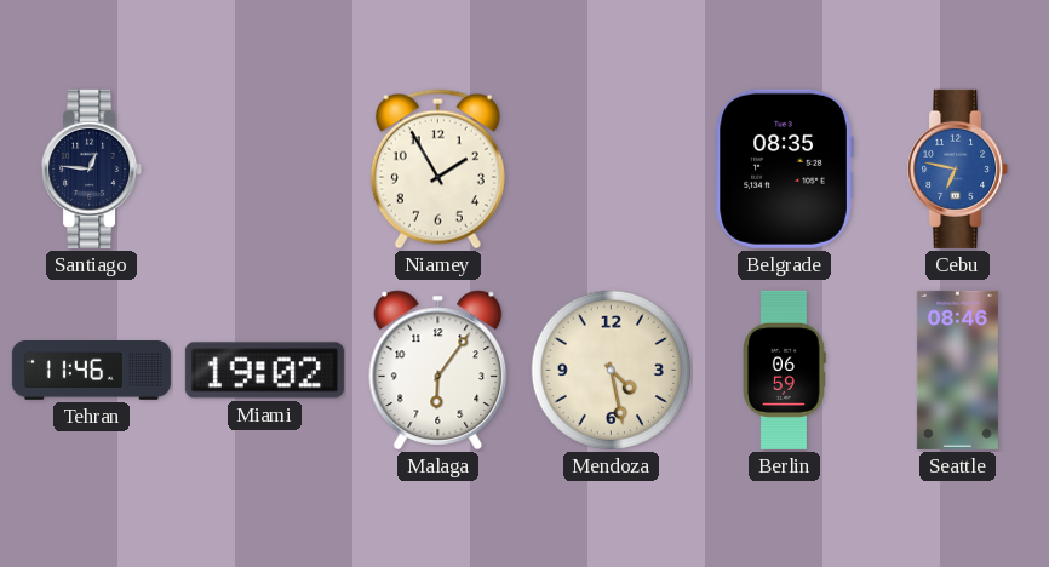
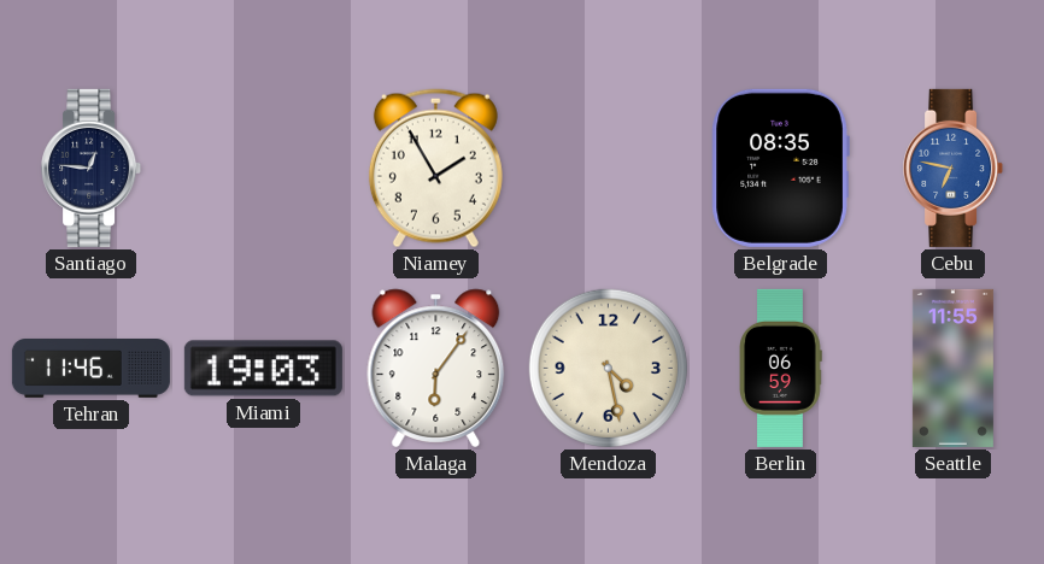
Miami: 19:02 -> 19:03
Seattle: 08:46 -> 11:55
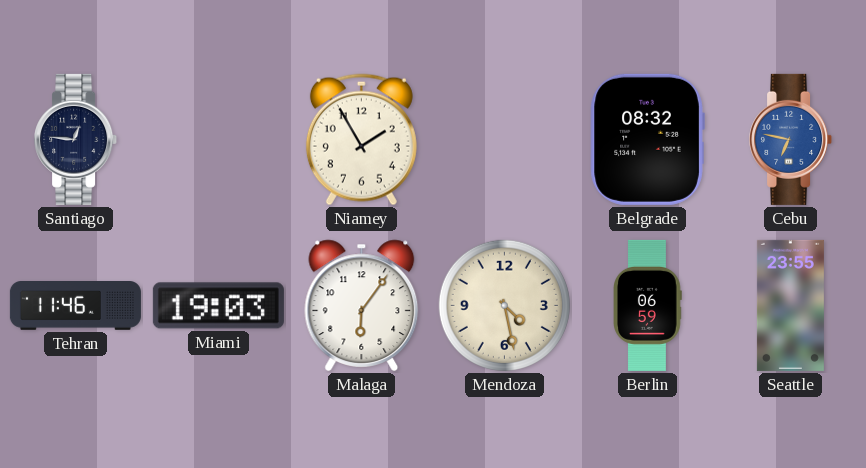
Belgrade: 08:35 -> 08:32
Seattle: 11:55 -> 23:55
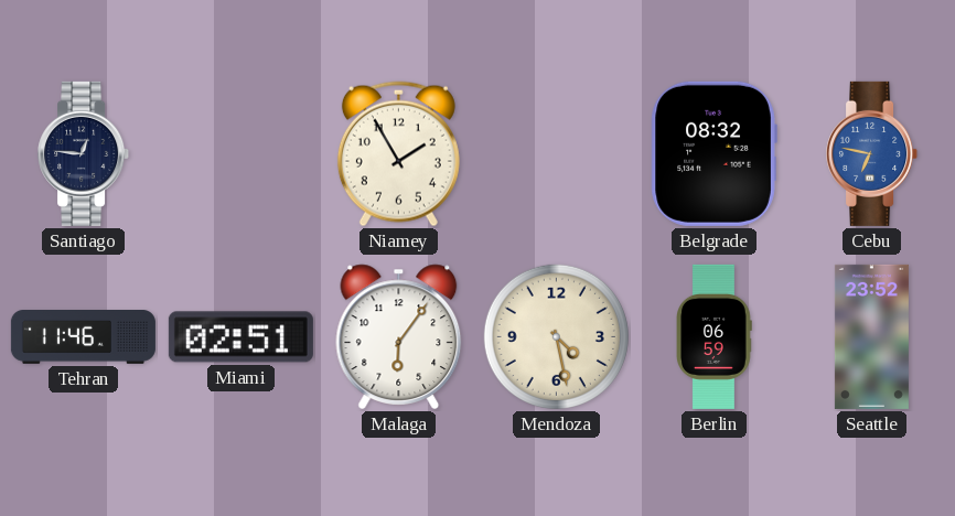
Miami: 19:03 -> 02:51
Seattle: 23:55 -> 23:52
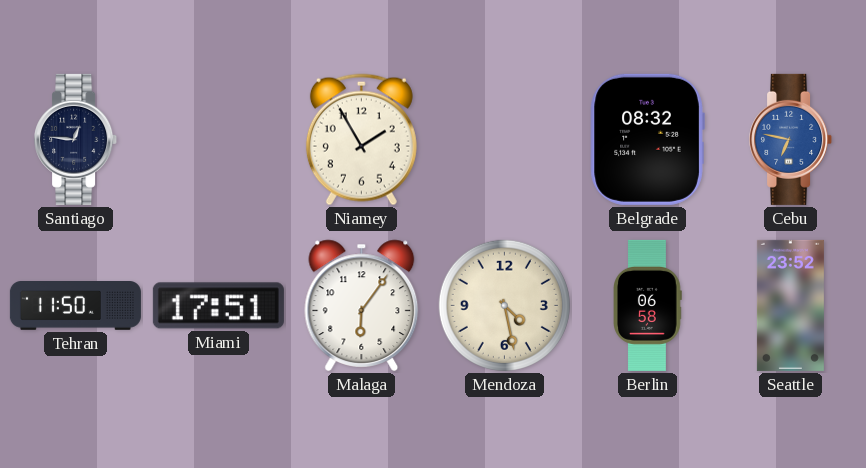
Tehran: 11:46 -> 11:50
Miami: 02:51 -> 17:51
Berlin: 06:59 -> 06:58
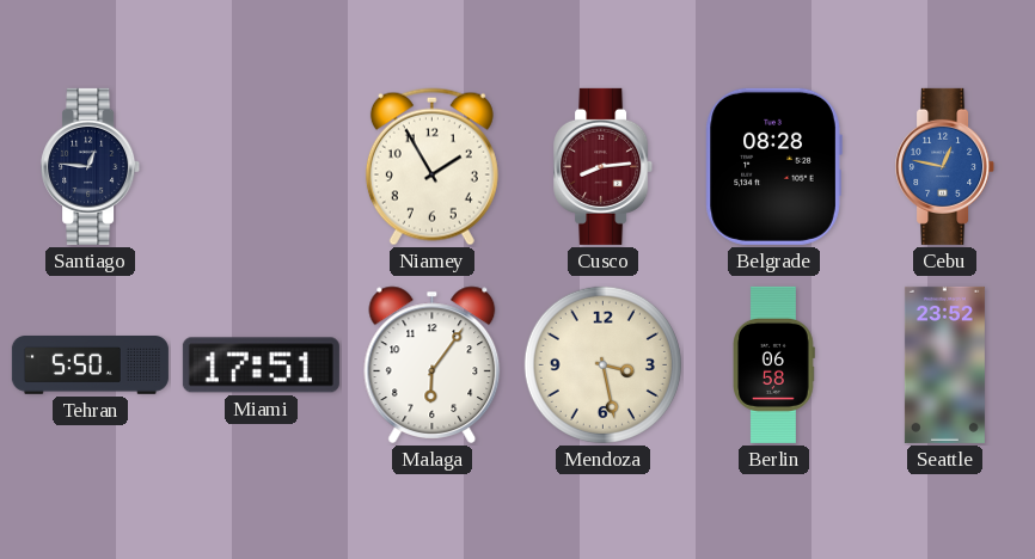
Cusco: none -> 8:14
Belgrade: 08:32 -> 08:28
Cebu: 6:47 -> 12:47
Tehran: 11:50 -> 5:50
Mendoza: 4:28 -> 3:28
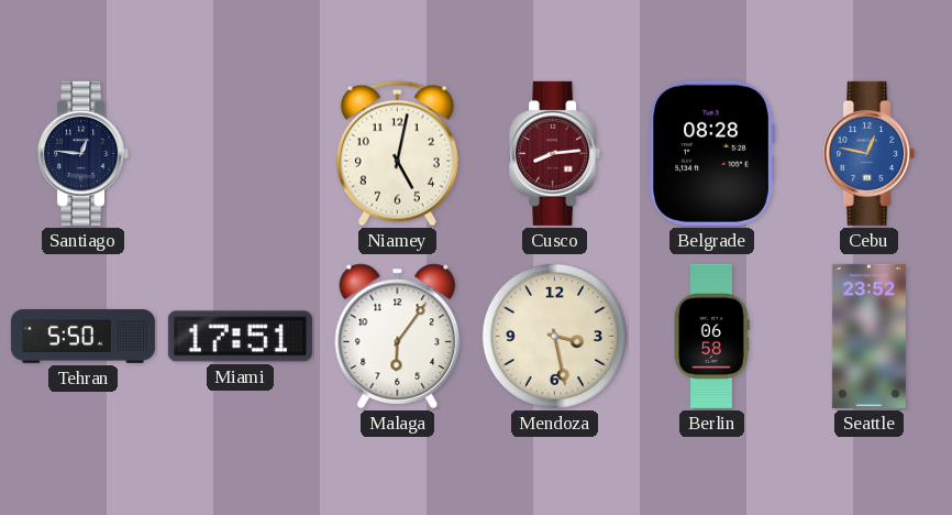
Niamey: 1:55 -> 5:02
